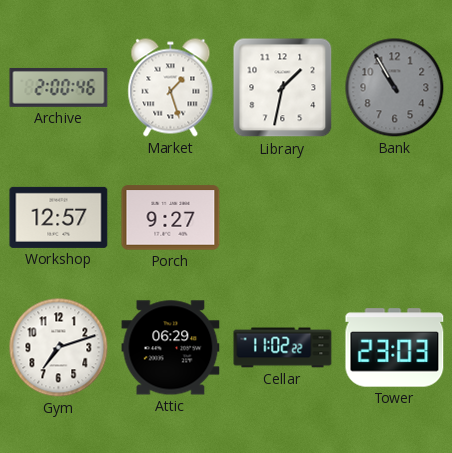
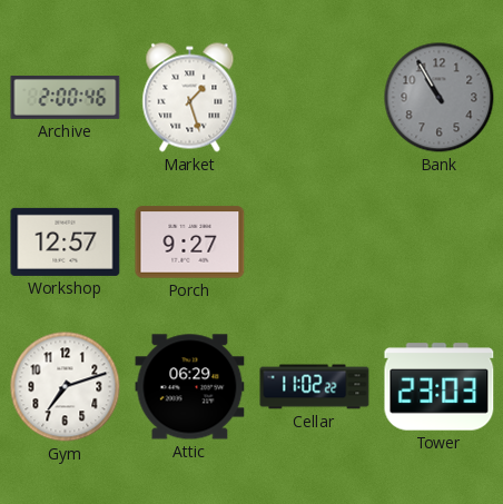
Library: 1:32 -> none
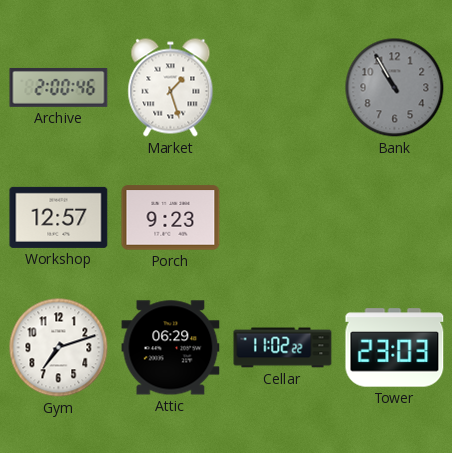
Porch: 9:27 -> 9:23
